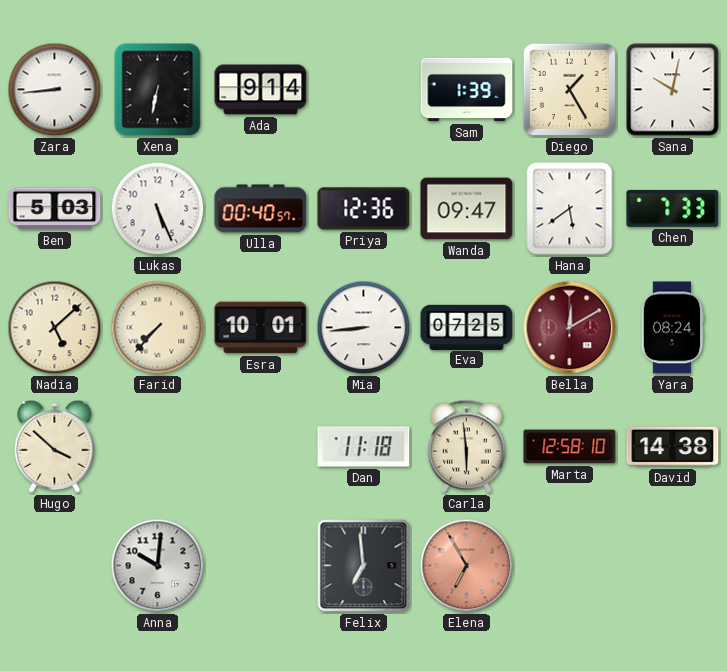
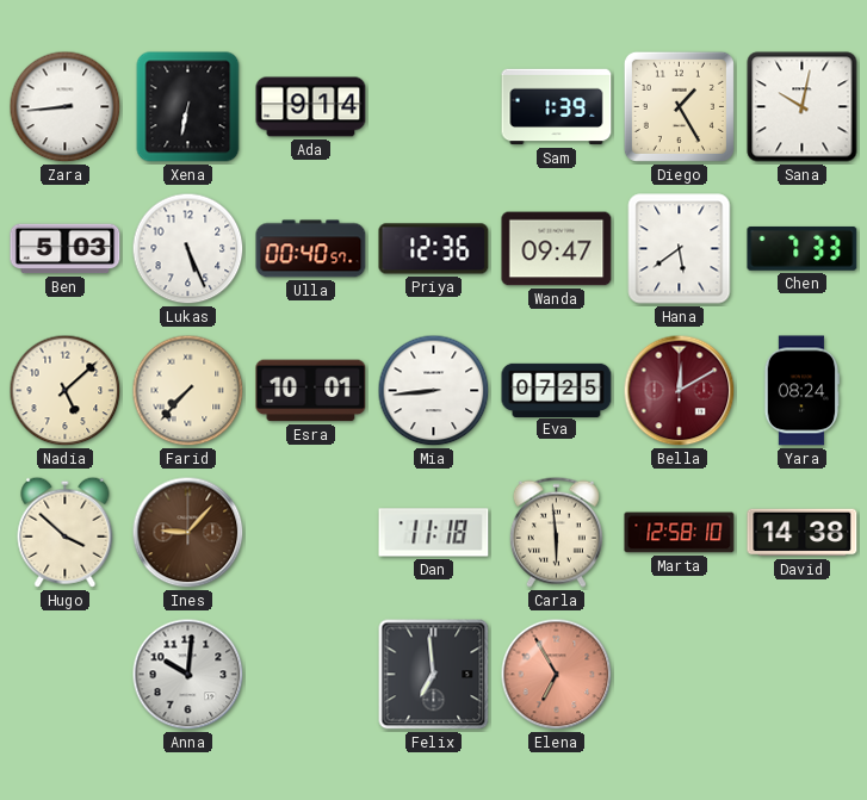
Ines: none -> 9:07
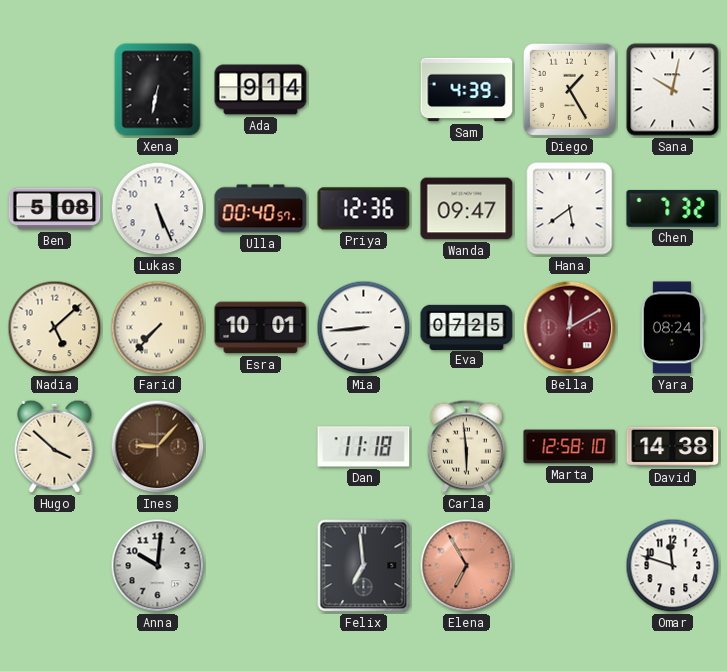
Zara: 8:44 -> none
Sam: 1:39 -> 4:39
Ben: 5:03 -> 5:08
Chen: 7:33 -> 7:32
Omar: none -> 11:48
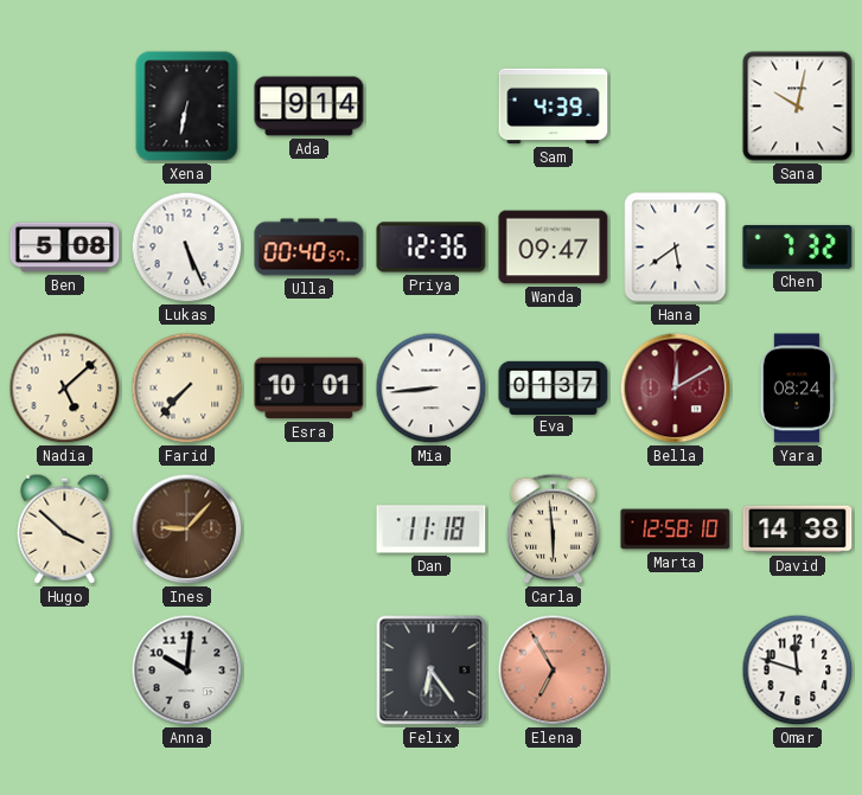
Diego: 1:25 -> none
Eva: 07:25 -> 01:37
Felix: 6:59 -> 6:24
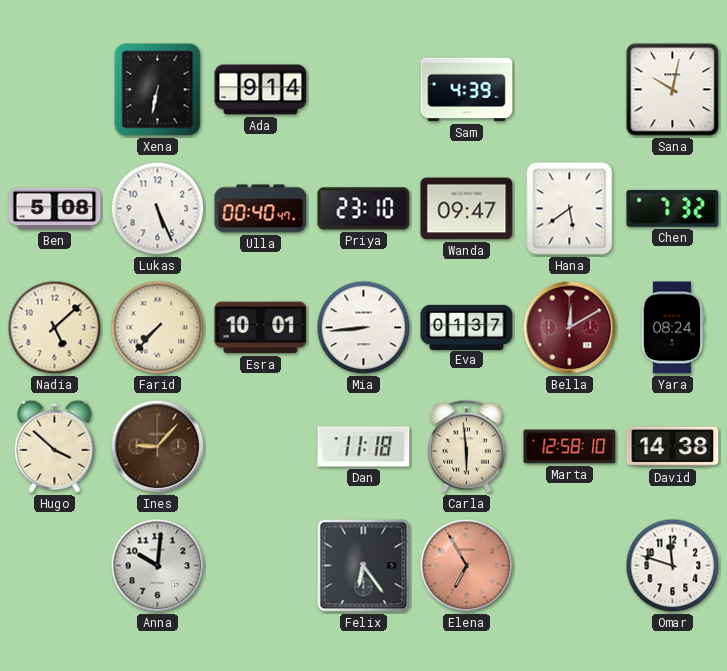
Ulla: 00:40:57 -> 00:40:47
Priya: 12:36 -> 23:10
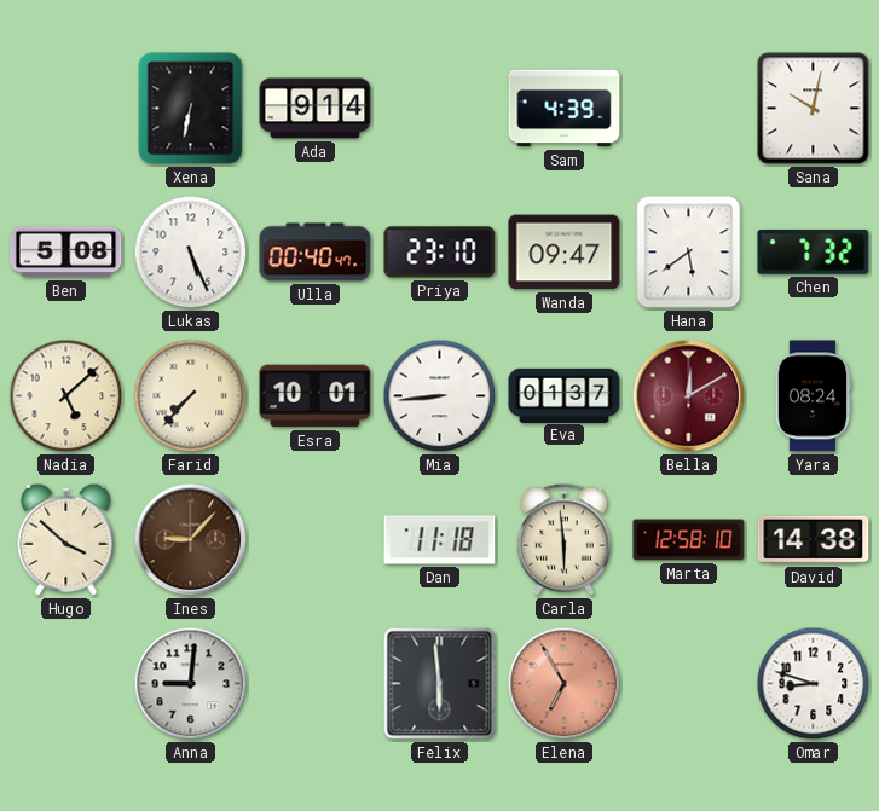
Anna: 10:01 -> 9:01
Felix: 6:24 -> 5:59
Omar: 11:48 -> 8:48
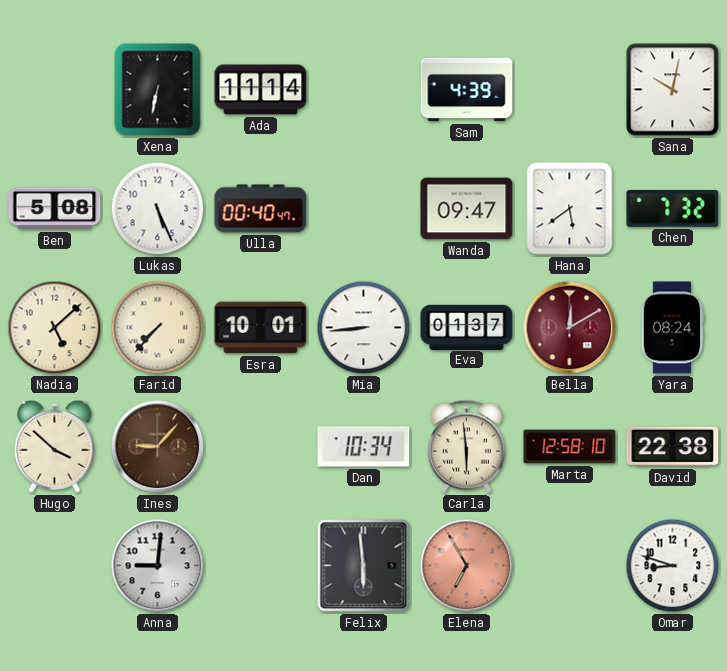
Ada: 9:14 -> 11:14
Priya: 23:10 -> none
Dan: 11:18 -> 10:34
David: 14:38 -> 22:38
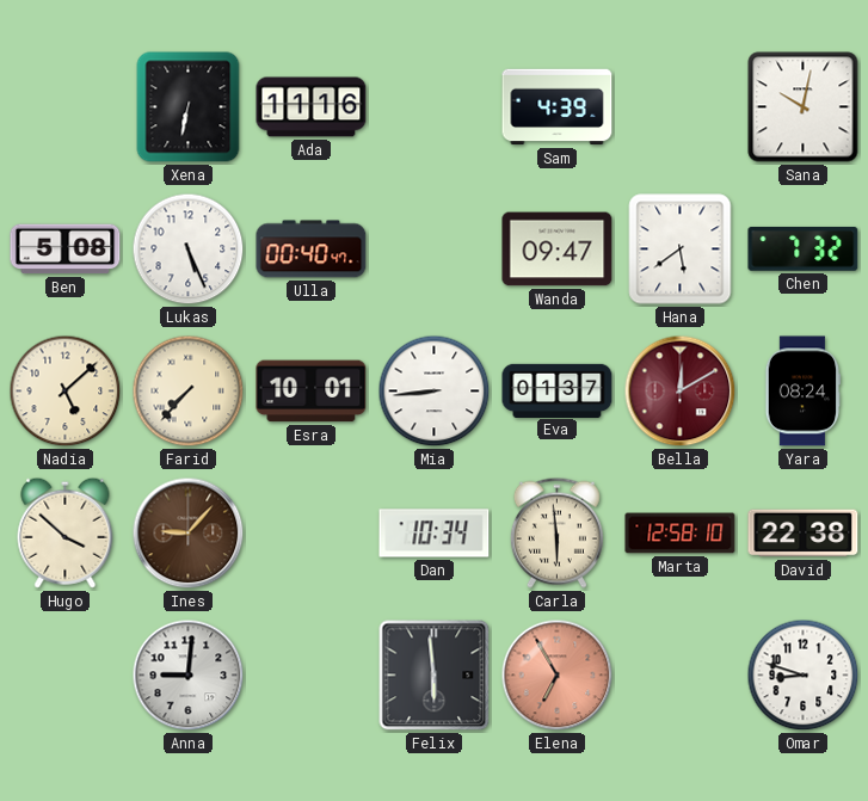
Ada: 11:14 -> 11:16
